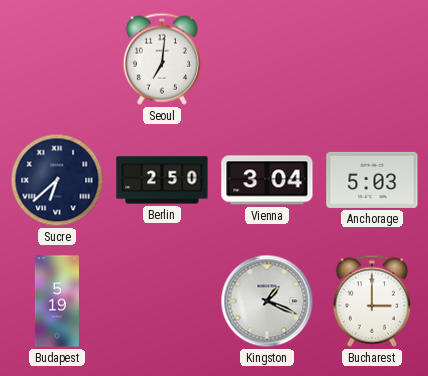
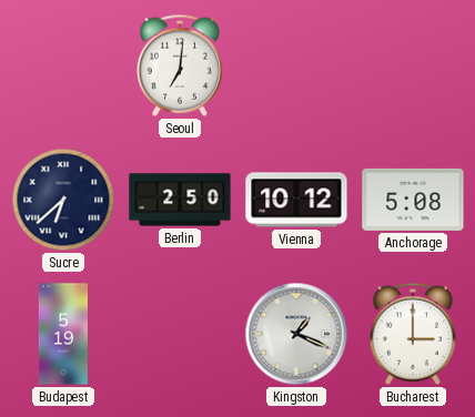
Vienna: 3:04 -> 10:12
Anchorage: 5:03 -> 5:08
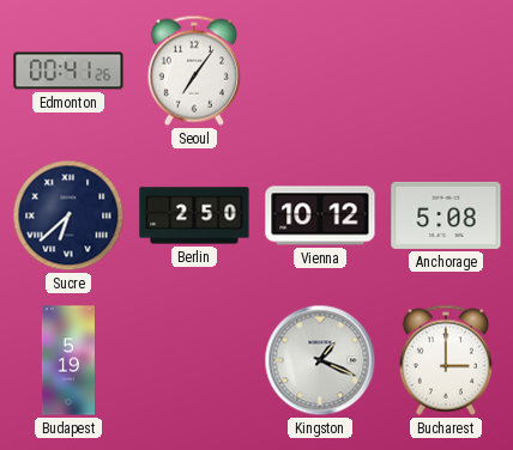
Edmonton: none -> 00:41
Seoul: 7:01 -> 7:06
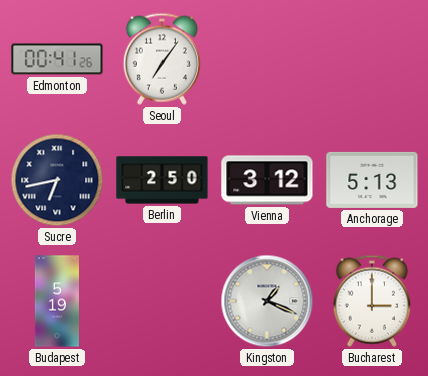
Sucre: 6:38 -> 6:43
Vienna: 10:12 -> 3:12
Anchorage: 5:08 -> 5:13
